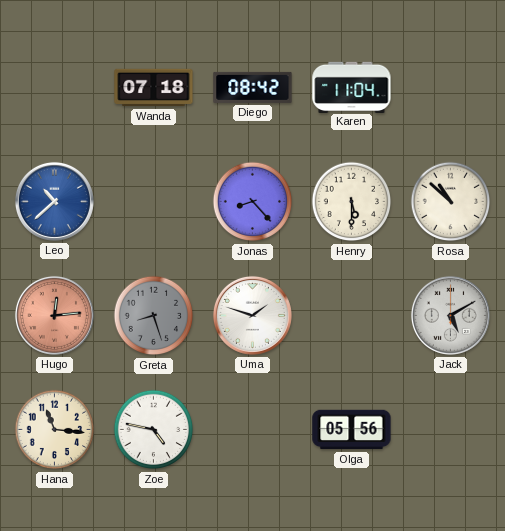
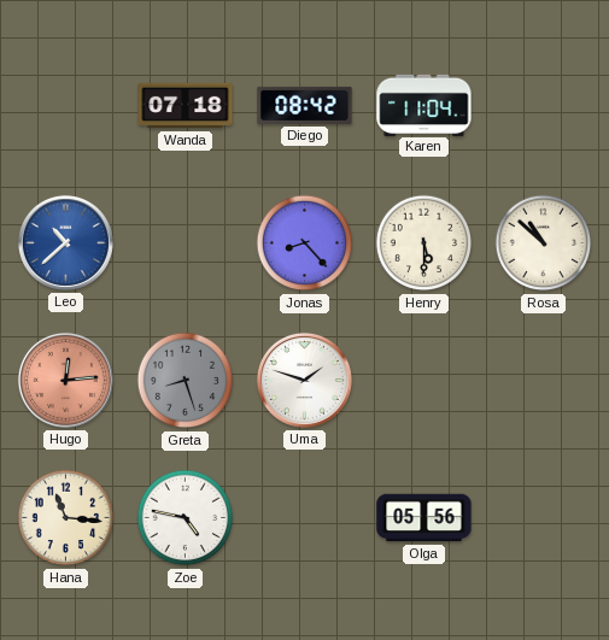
Jack: 5:10 -> none
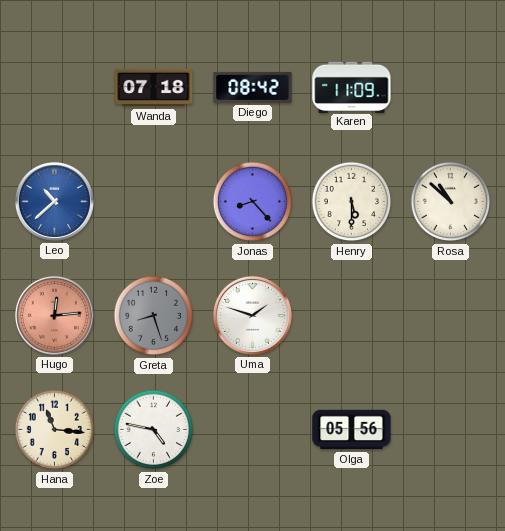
Karen: 11:04 -> 11:09
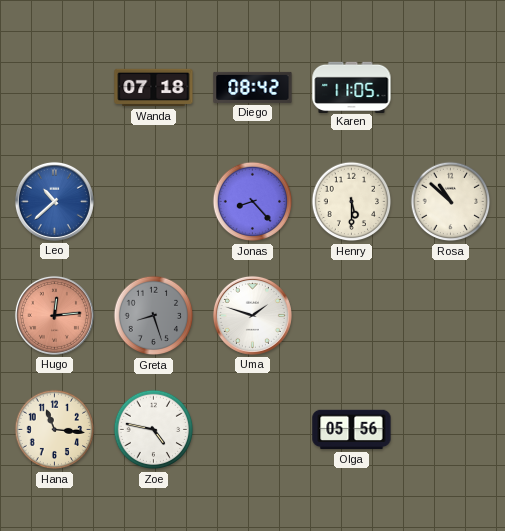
Karen: 11:09 -> 11:05
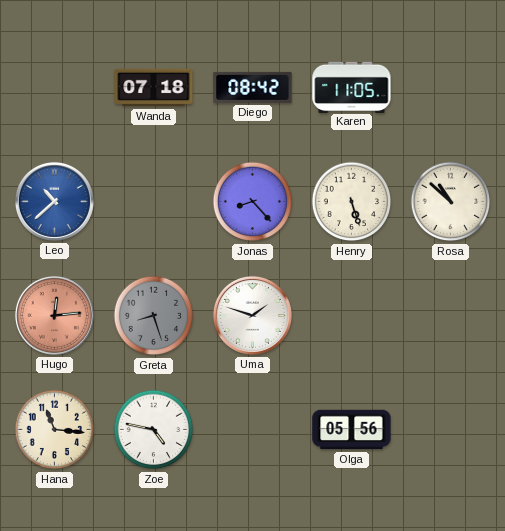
Henry: 5:30 -> 5:27
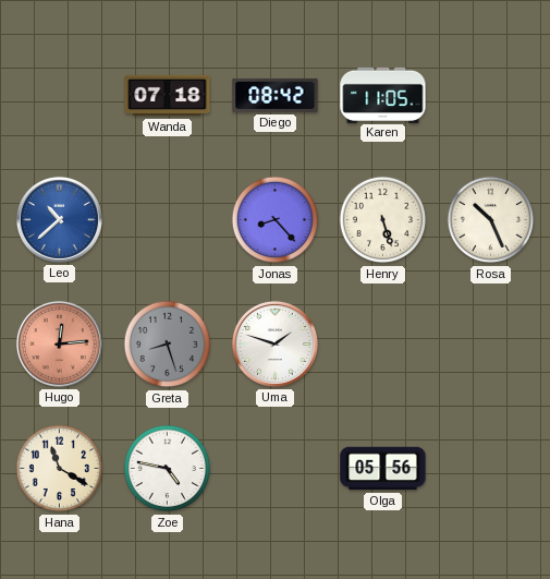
Rosa: 10:52 -> 10:26
Hana: 11:16 -> 11:20
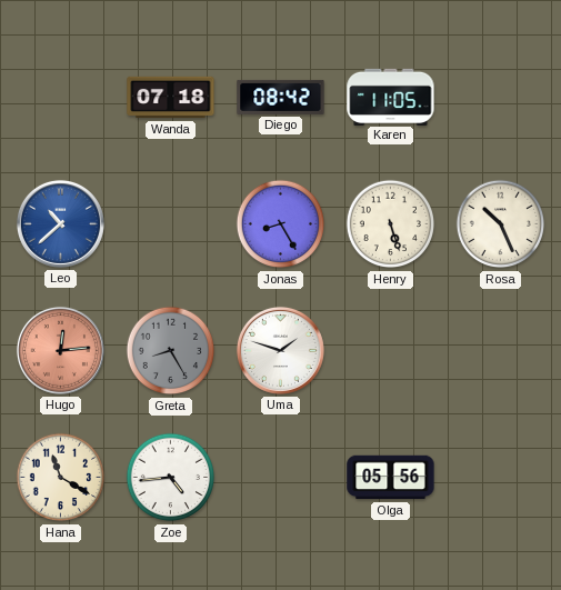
Jonas: 8:23 -> 8:25
Greta: 8:27 -> 8:25
Zoe: 4:47 -> 4:44
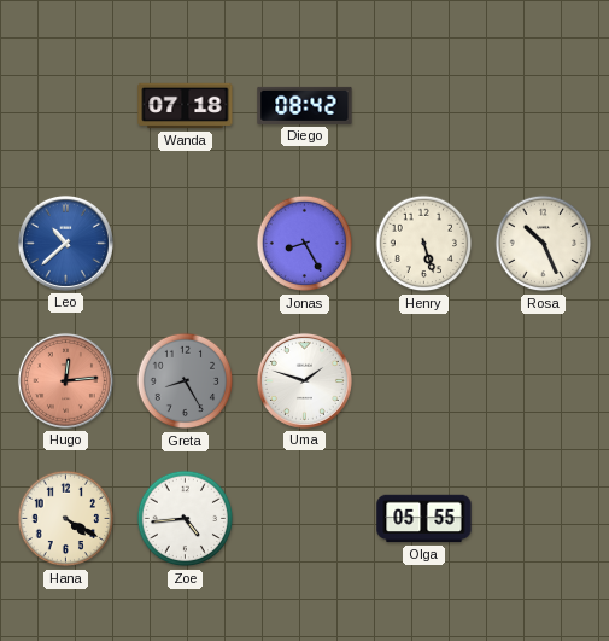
Karen: 11:05 -> none
Hana: 11:20 -> 4:20
Olga: 05:56 -> 05:55
